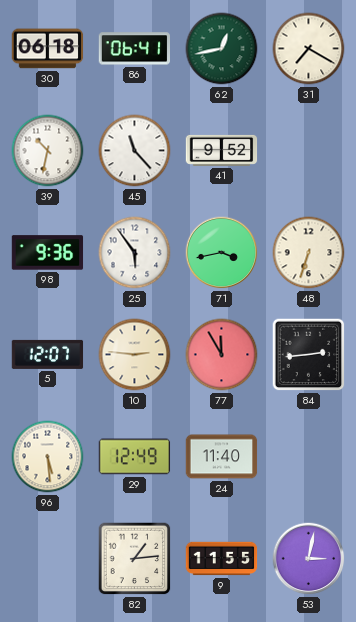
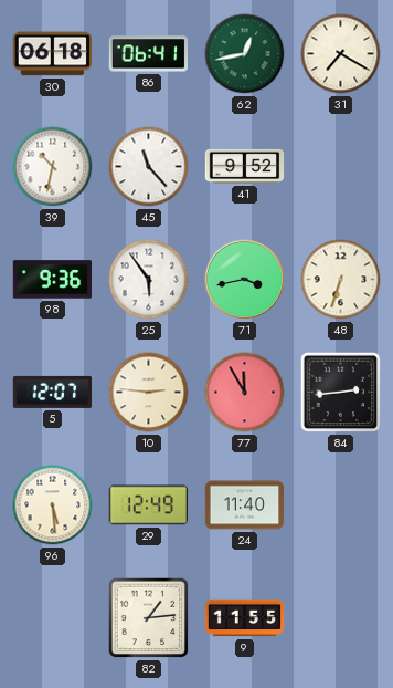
53: 3:02 -> none
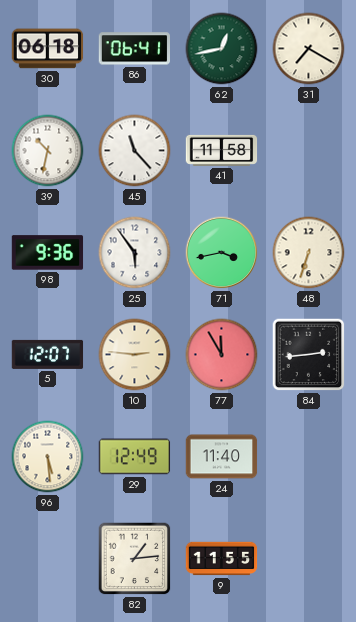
41: 9:52 -> 11:58
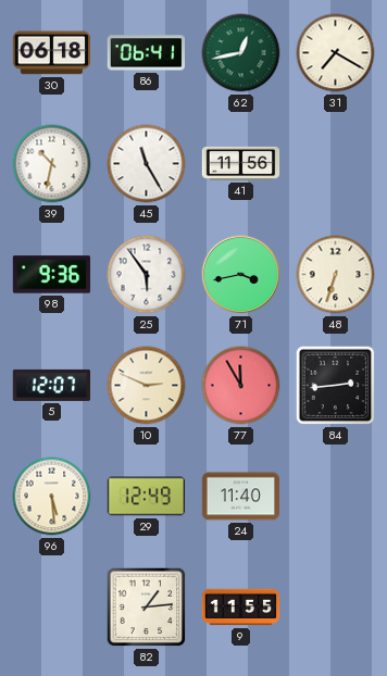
45: 11:23 -> 11:25
41: 11:58 -> 11:56
10: 2:46 -> 2:49
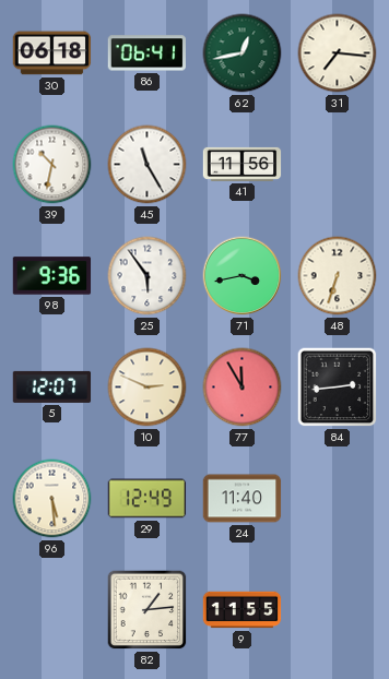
31: 7:20 -> 7:16
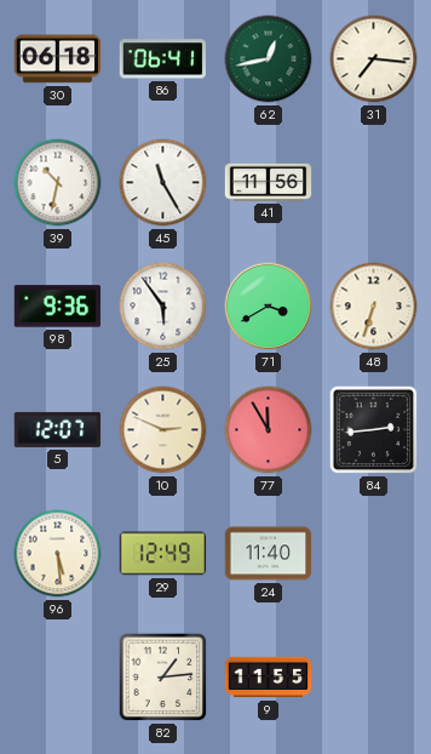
71: 3:43 -> 3:40
